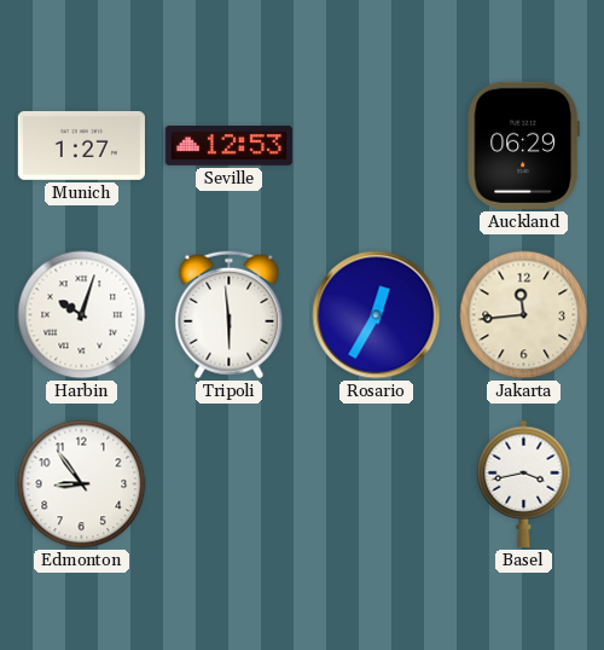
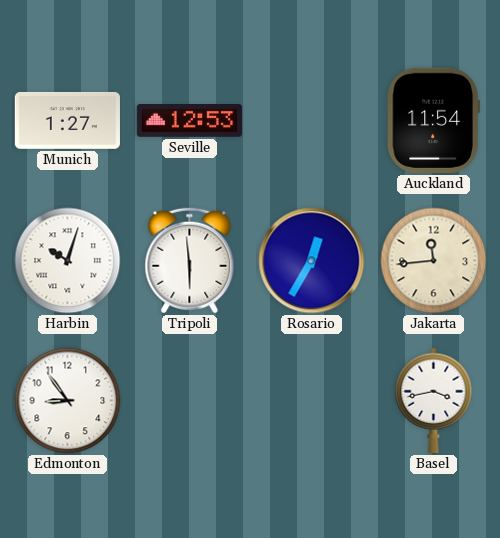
Auckland: 06:29 -> 11:54
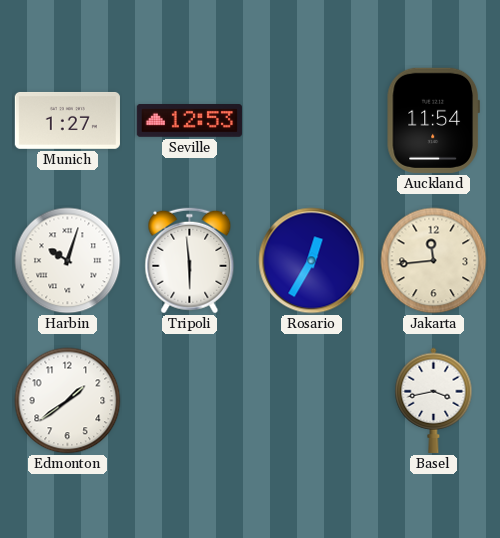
Edmonton: 8:54 -> 1:39
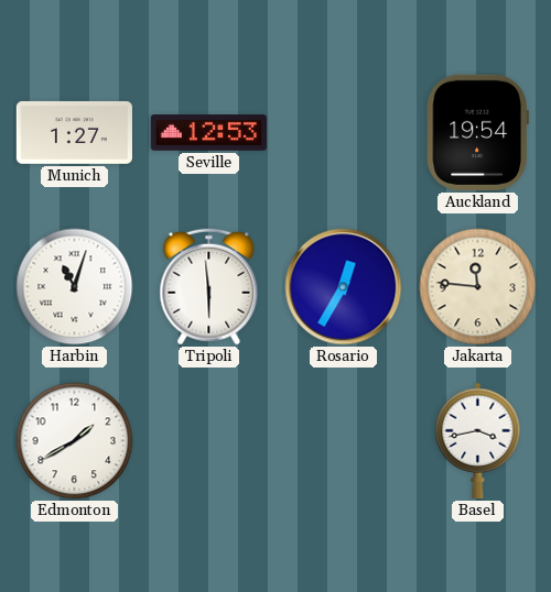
Auckland: 11:54 -> 19:54
Harbin: 10:03 -> 11:03
Jakarta: 11:44 -> 11:46
Edmonton: 1:39 -> 1:40
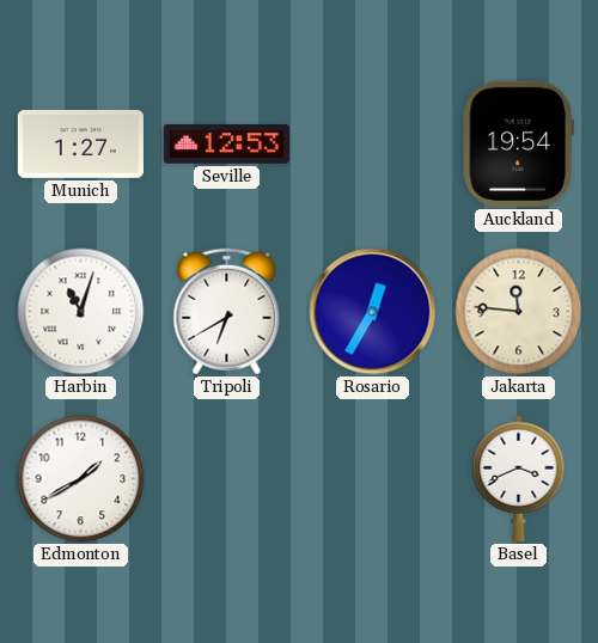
Tripoli: 5:59 -> 6:40
Basel: 3:43 -> 3:41
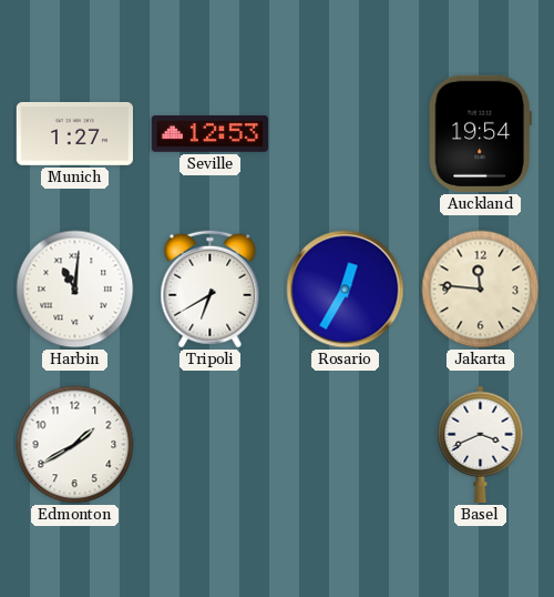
Harbin: 11:03 -> 11:01
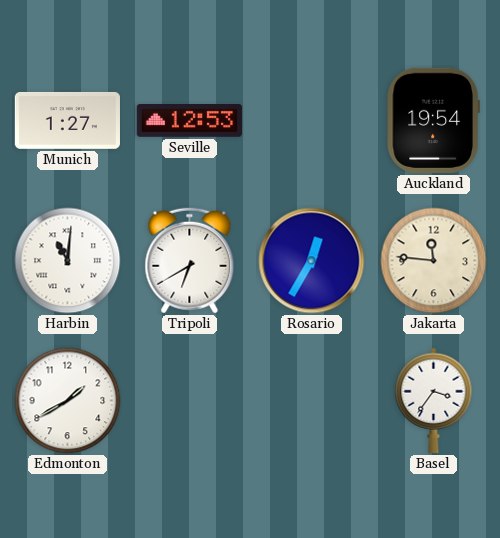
Basel: 3:41 -> 3:36
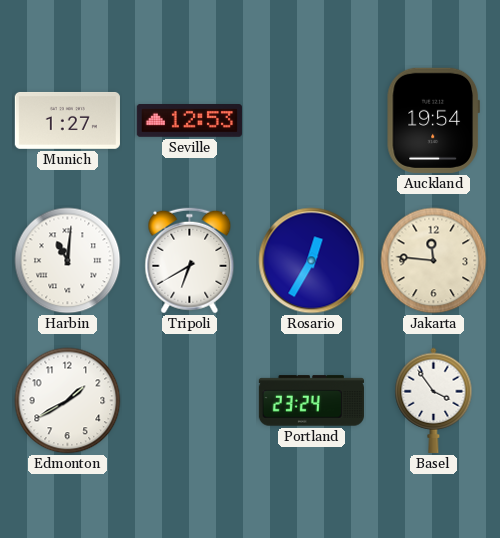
Portland: none -> 23:24
Basel: 3:36 -> 3:54
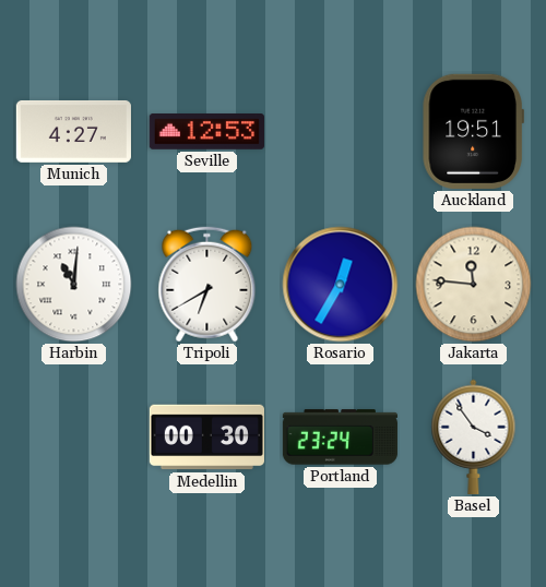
Munich: 1:27 -> 4:27
Auckland: 19:54 -> 19:51
Edmonton: 1:40 -> none
Medellin: none -> 00:30
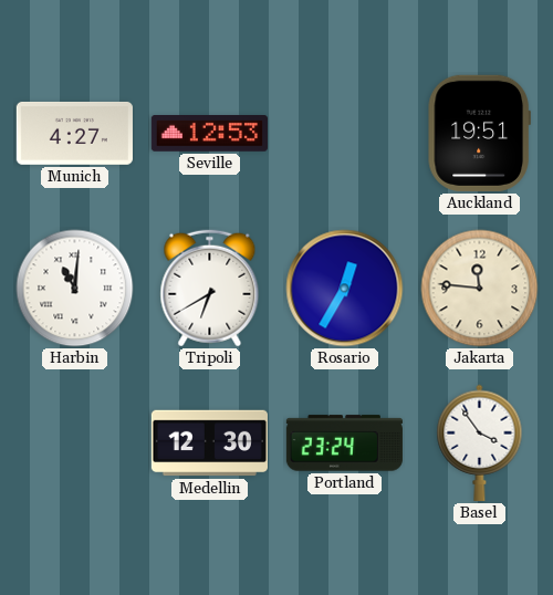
Medellin: 00:30 -> 12:30
